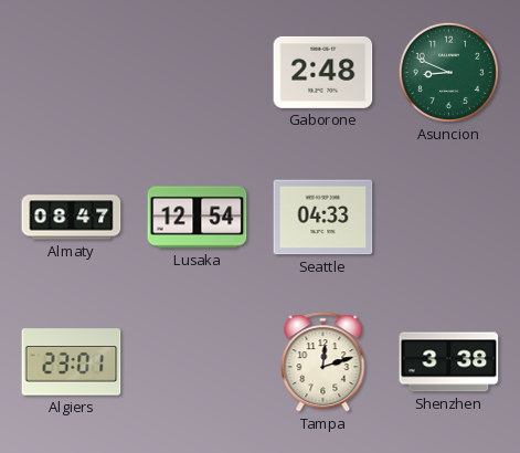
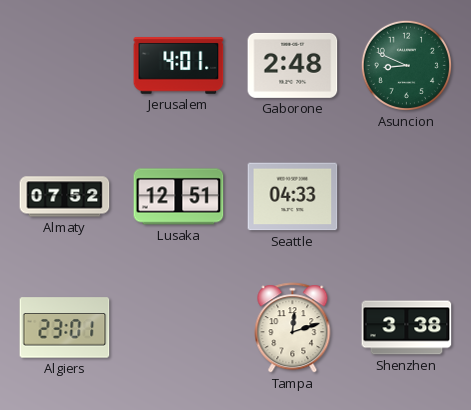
Jerusalem: none -> 4:01
Almaty: 08:47 -> 07:52
Lusaka: 12:54 -> 12:51
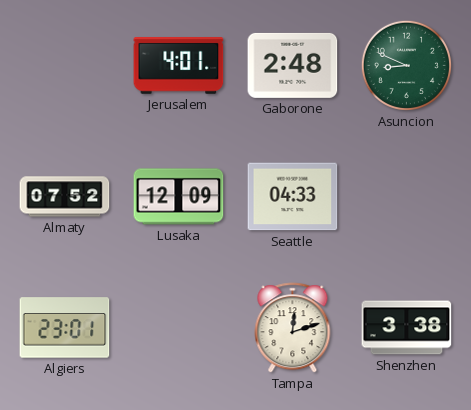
Lusaka: 12:51 -> 12:09
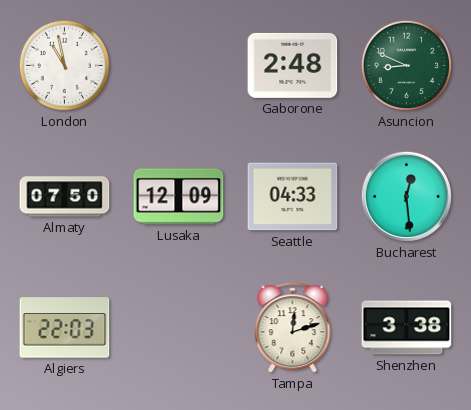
London: none -> 10:58
Jerusalem: 4:01 -> none
Almaty: 07:52 -> 07:50
Bucharest: none -> 12:29
Algiers: 23:01 -> 22:03
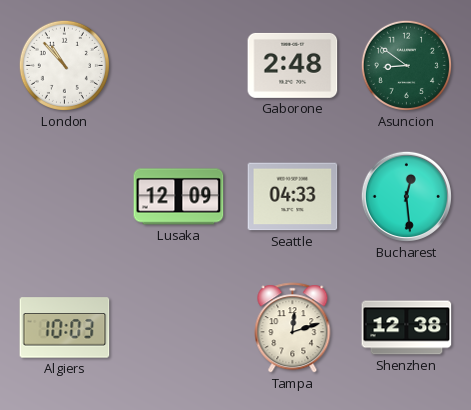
London: 10:58 -> 10:53
Asuncion: 8:49 -> 8:51
Almaty: 07:50 -> none
Algiers: 22:03 -> 10:03
Shenzhen: 3:38 -> 12:38
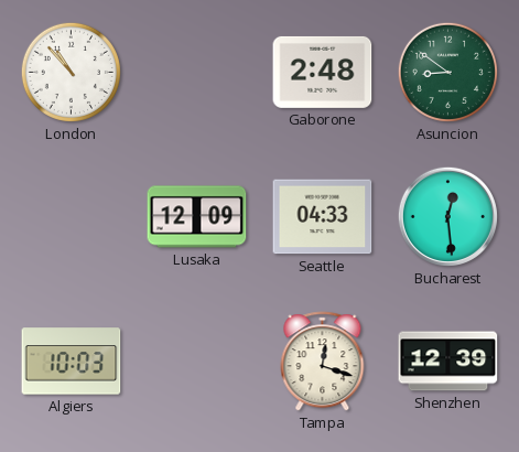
Tampa: 12:12 -> 12:18
Shenzhen: 12:38 -> 12:39
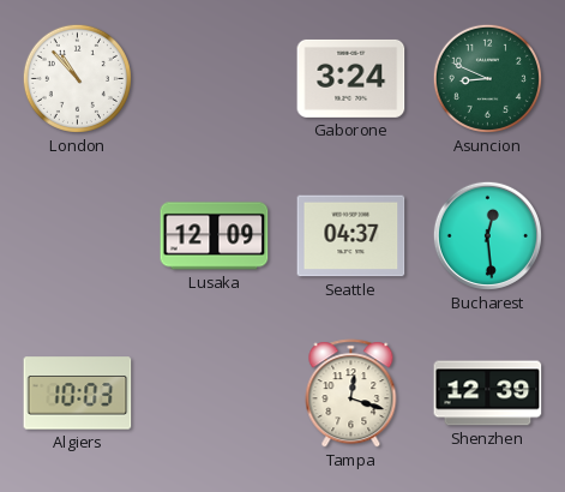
Gaborone: 2:48 -> 3:24
Asuncion: 8:51 -> 8:49
Seattle: 04:33 -> 04:37
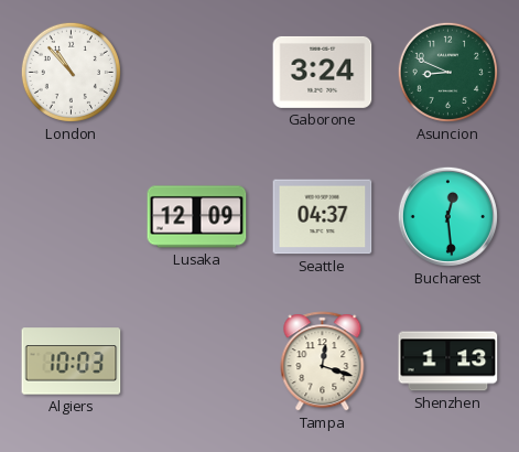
Shenzhen: 12:39 -> 1:13
